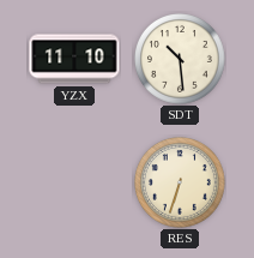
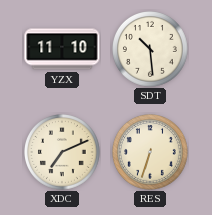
XDC: none -> 7:11
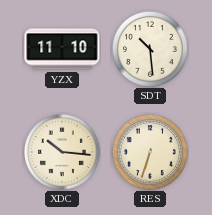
XDC: 7:11 -> 10:16
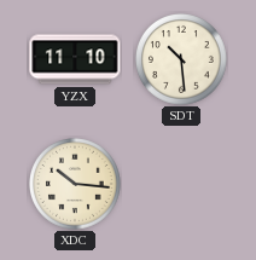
RES: 6:33 -> none
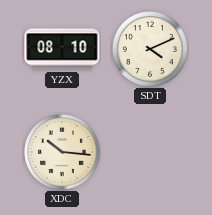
YZX: 11:10 -> 08:10
SDT: 10:29 -> 4:11
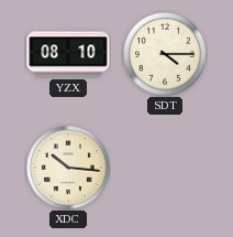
SDT: 4:11 -> 4:15
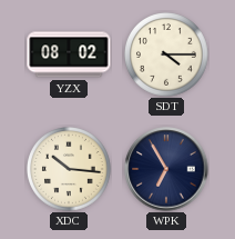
YZX: 08:10 -> 08:02
WPK: none -> 6:55
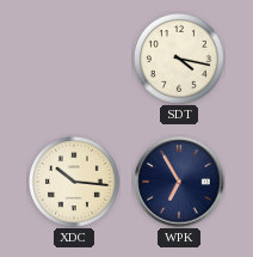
YZX: 08:02 -> none
SDT: 4:15 -> 4:17
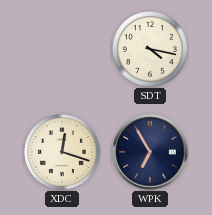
XDC: 10:16 -> 12:18
